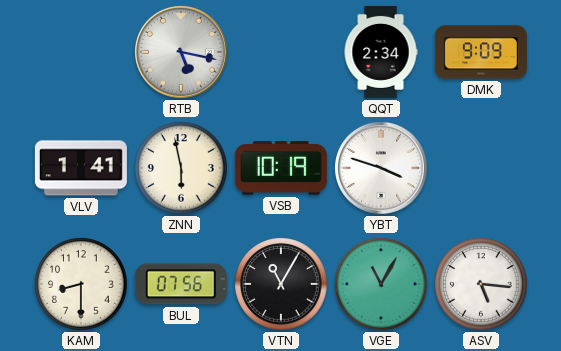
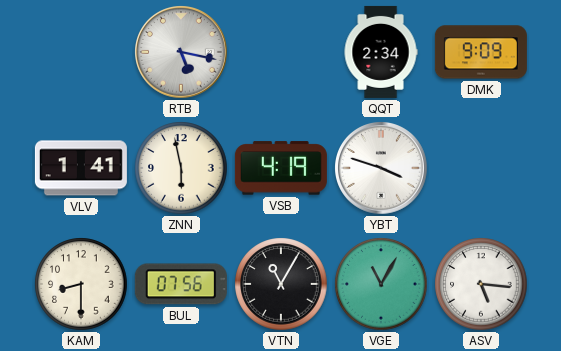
VSB: 10:19 -> 4:19
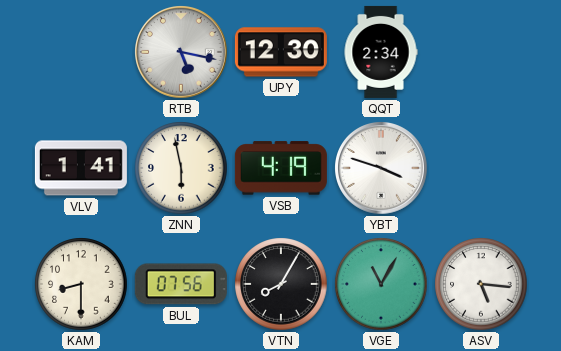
UPY: none -> 12:30
DMK: 9:09 -> none
VTN: 11:05 -> 8:05
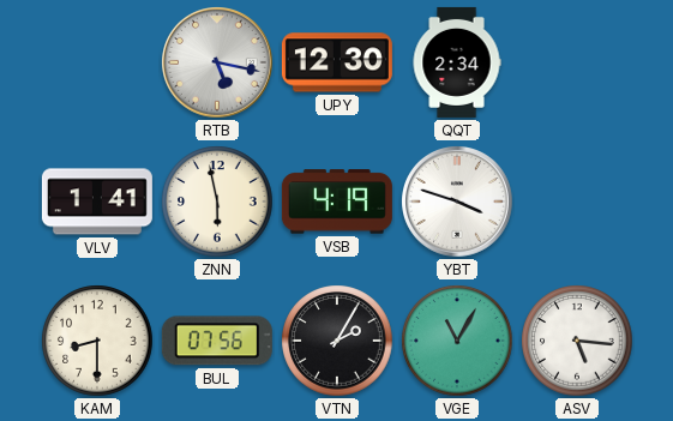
VTN: 8:05 -> 2:05
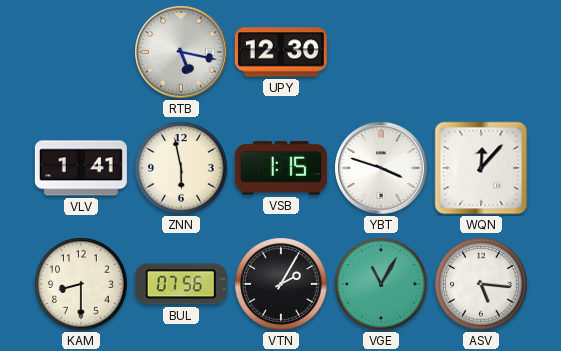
QQT: 2:34 -> none
VSB: 4:19 -> 1:15
WQN: none -> 12:07
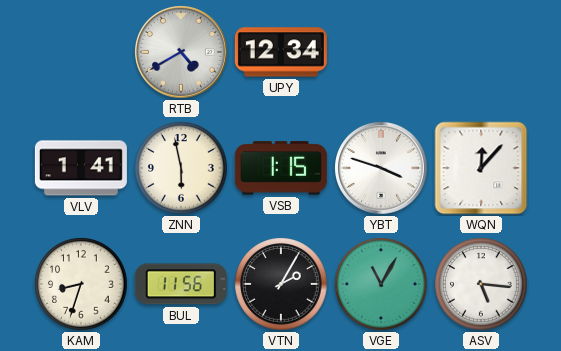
RTB: 5:17 -> 4:40
UPY: 12:30 -> 12:34
KAM: 8:30 -> 8:33
BUL: 07:56 -> 11:56
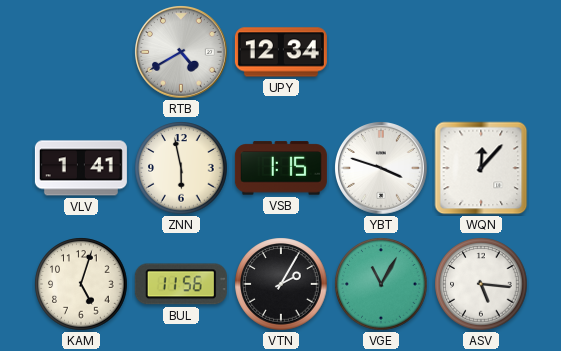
KAM: 8:33 -> 5:03
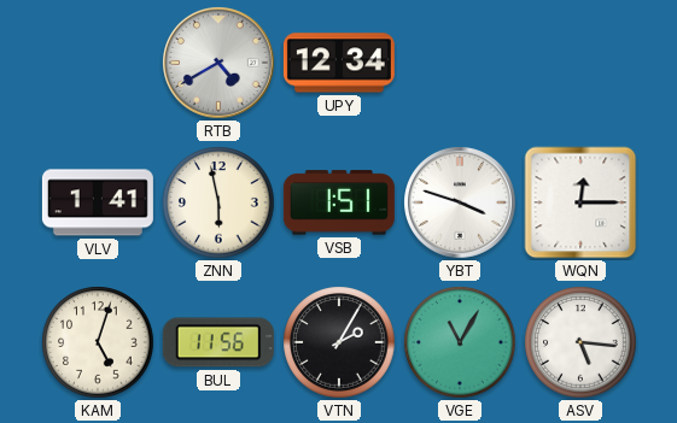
VSB: 1:15 -> 1:51
WQN: 12:07 -> 12:15
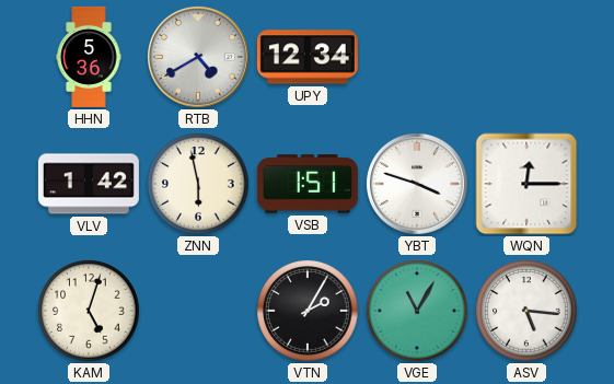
HHN: none -> 5:36
VLV: 1:41 -> 1:42
BUL: 11:56 -> none
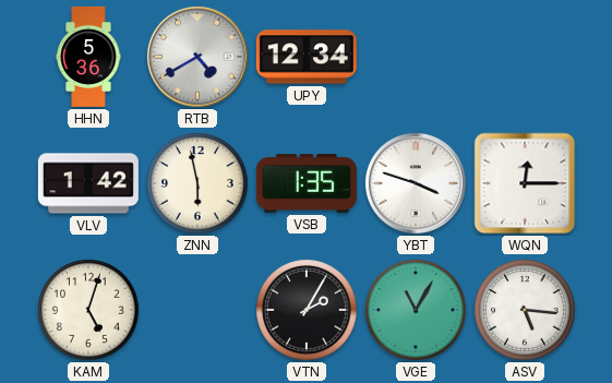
VSB: 1:51 -> 1:35
